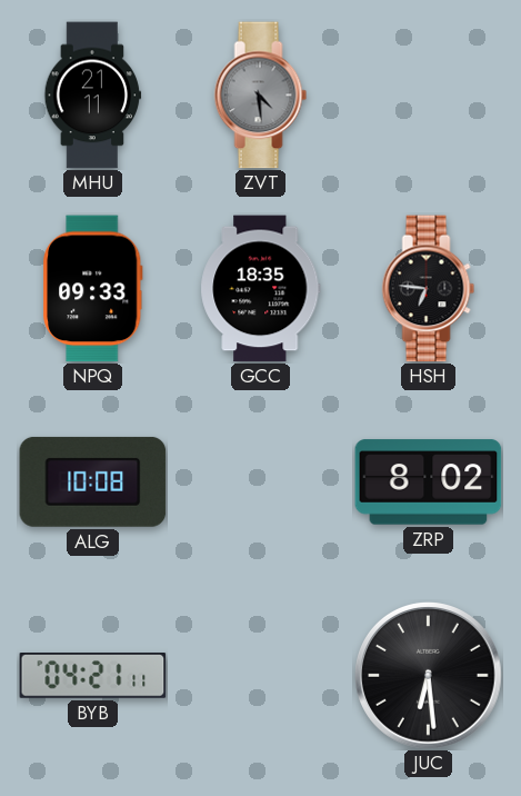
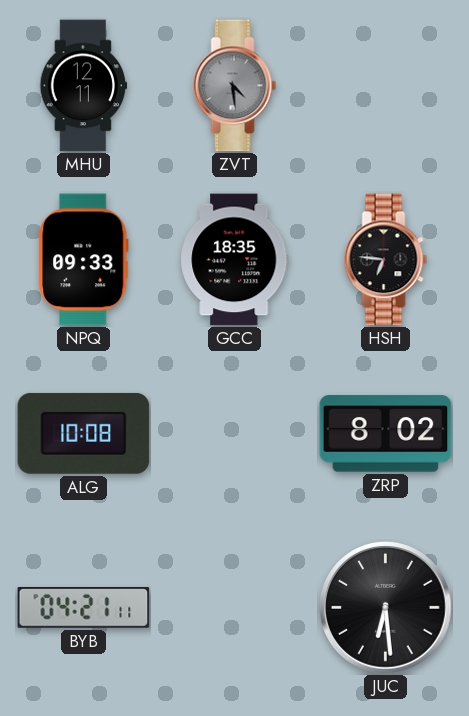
MHU: 21:11 -> 12:11
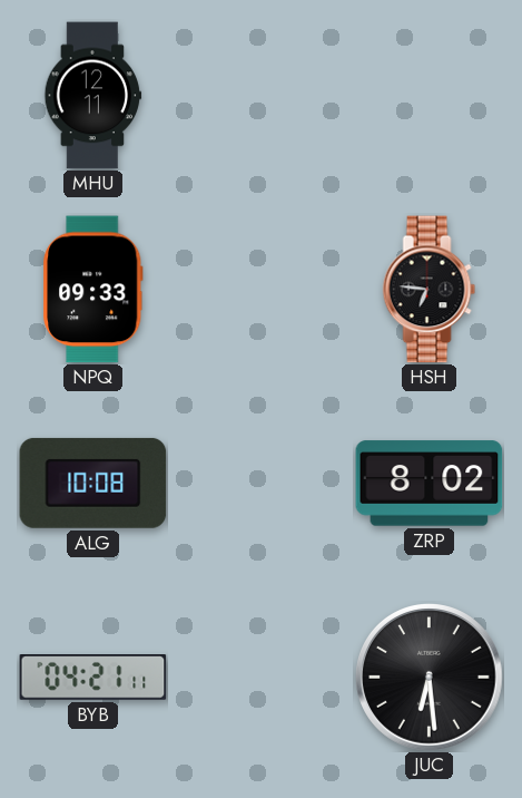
ZVT: 4:29 -> none
GCC: 18:35 -> none
